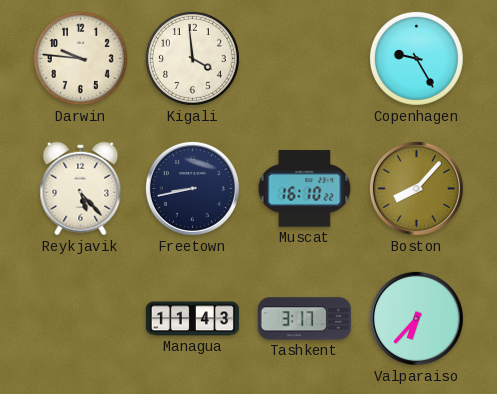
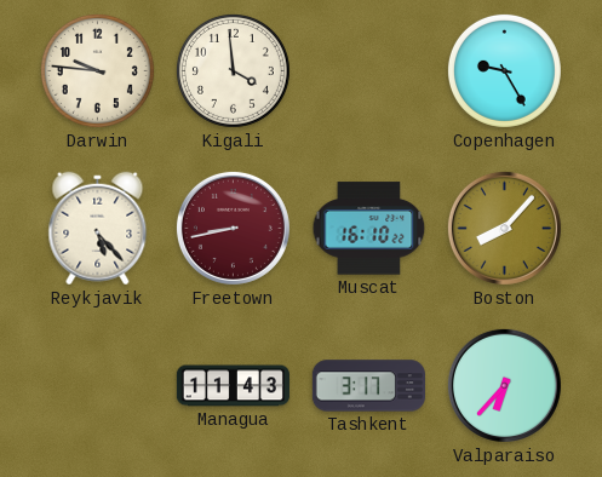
Freetown dial: navy -> burgundy
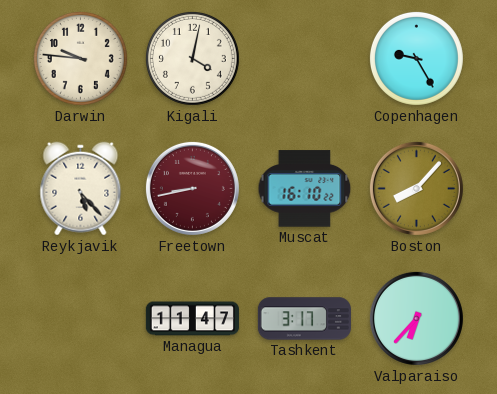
Kigali: 3:59 -> 4:02
Managua: 11:43 -> 11:47
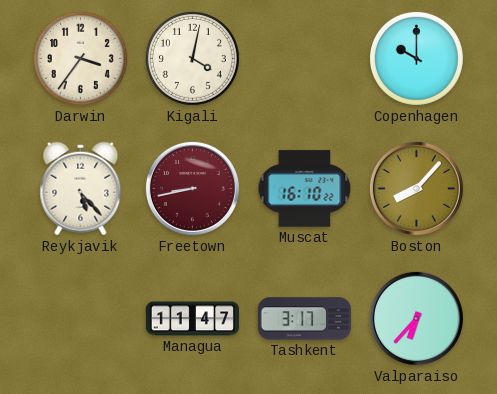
Darwin: 9:46 -> 3:36
Copenhagen: 9:25 -> 10:00
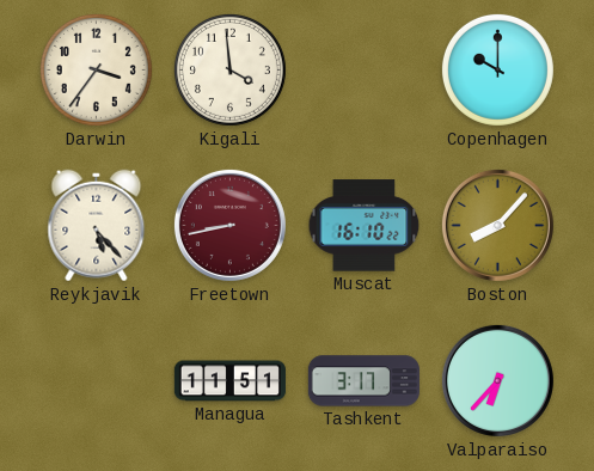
Kigali: 4:02 -> 3:59
Managua: 11:47 -> 11:51
